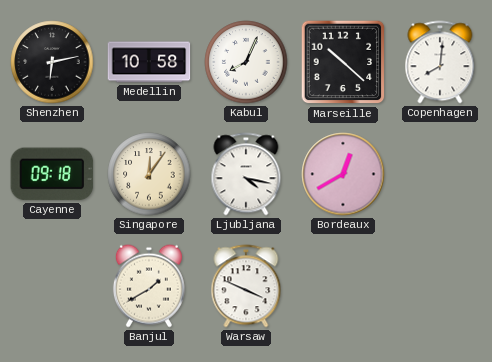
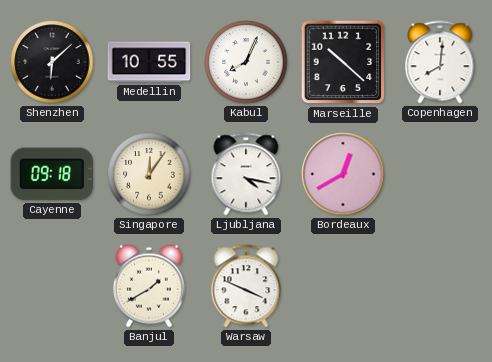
Shenzhen: 6:13 -> 6:08
Medellin: 10:58 -> 10:55
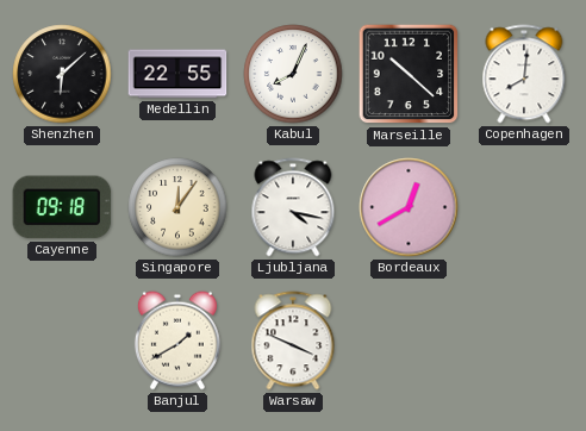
Medellin: 10:55 -> 22:55
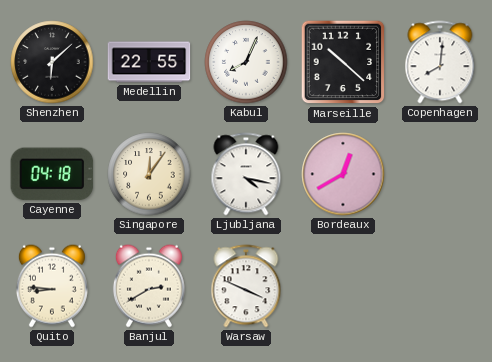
Cayenne: 09:18 -> 04:18
Quito: none -> 8:46
Banjul: 1:40 -> 2:40
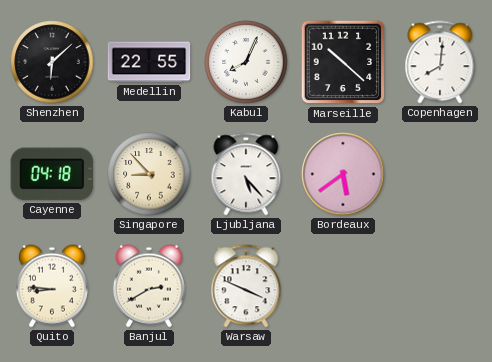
Singapore: 12:06 -> 8:53
Ljubljana: 4:17 -> 5:23
Bordeaux: 12:40 -> 5:39
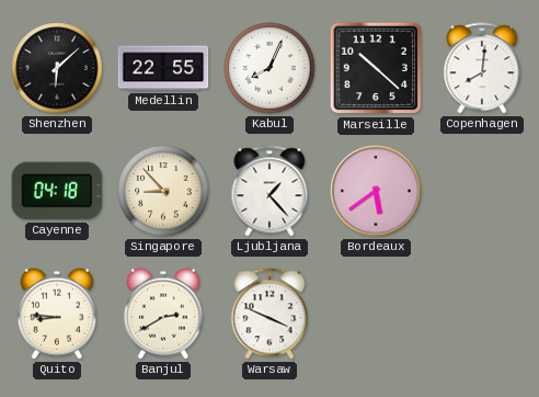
Ljubljana: 5:23 -> 1:23
